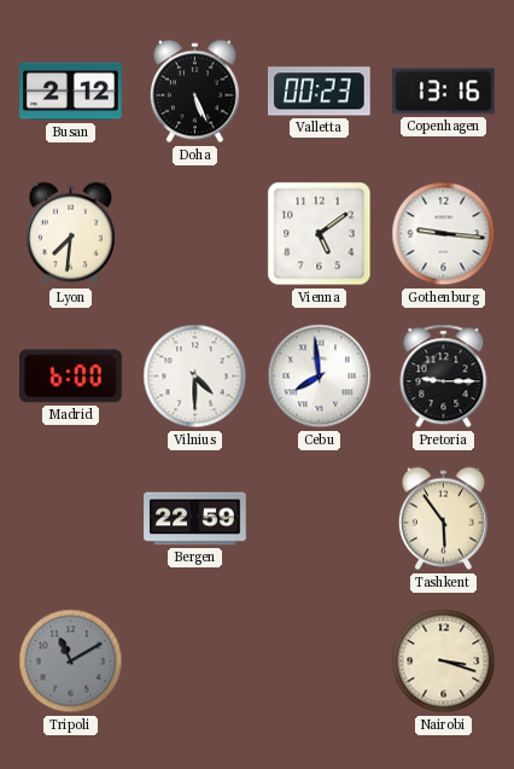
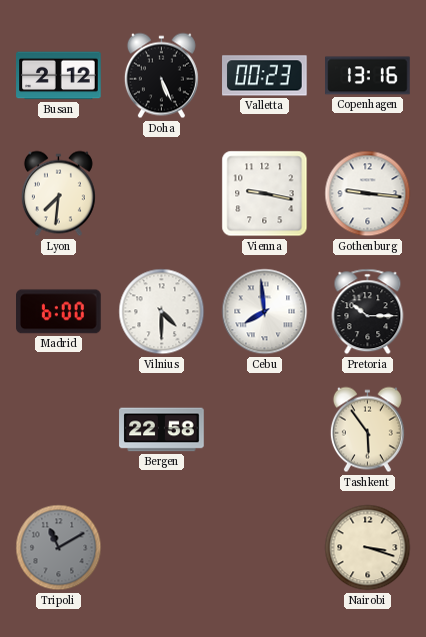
Vienna: 5:09 -> 9:17
Pretoria: 9:15 -> 10:15
Bergen: 22:59 -> 22:58
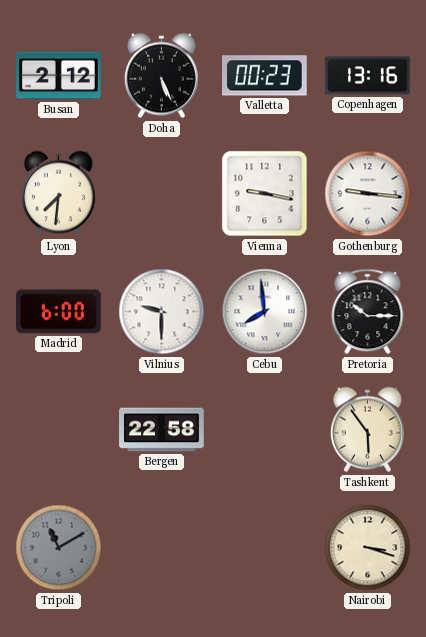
Vilnius: 4:30 -> 9:30
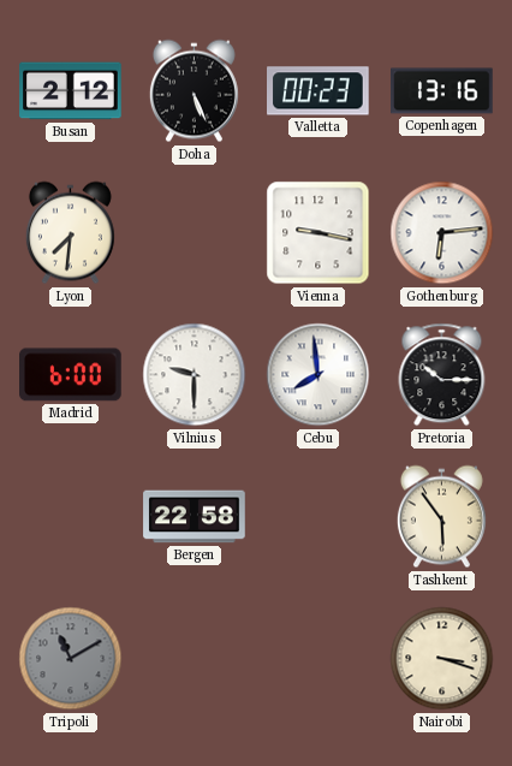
Gothenburg: 9:16 -> 6:14
